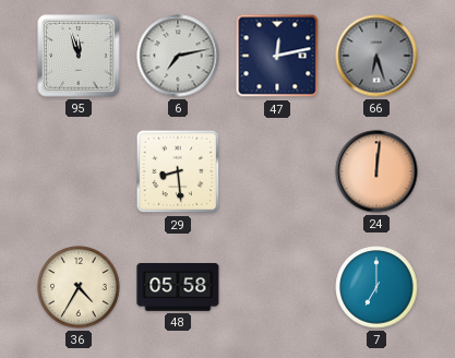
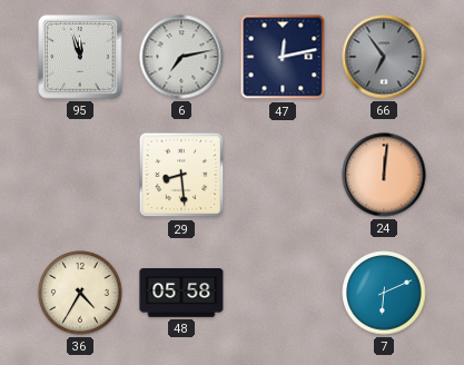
66: 6:27 -> 6:54
7: 7:00 -> 6:11
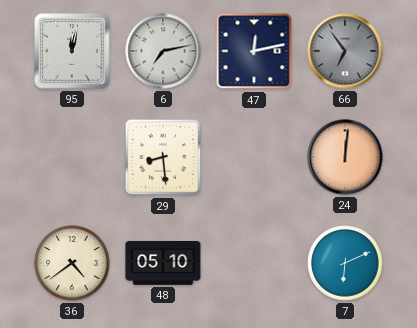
95: 11:57 -> 12:02
36: 4:35 -> 4:39
48: 05:58 -> 05:10
